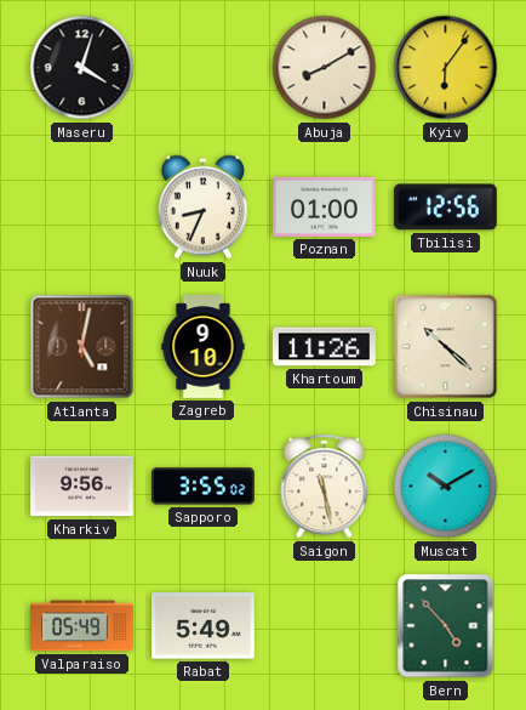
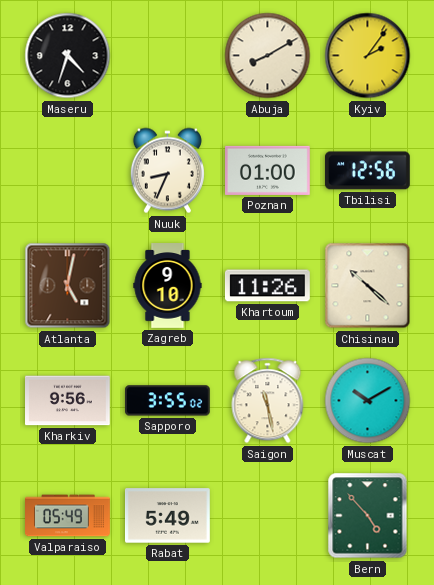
Maseru: 4:03 -> 4:33
Kyiv: 6:06 -> 2:06
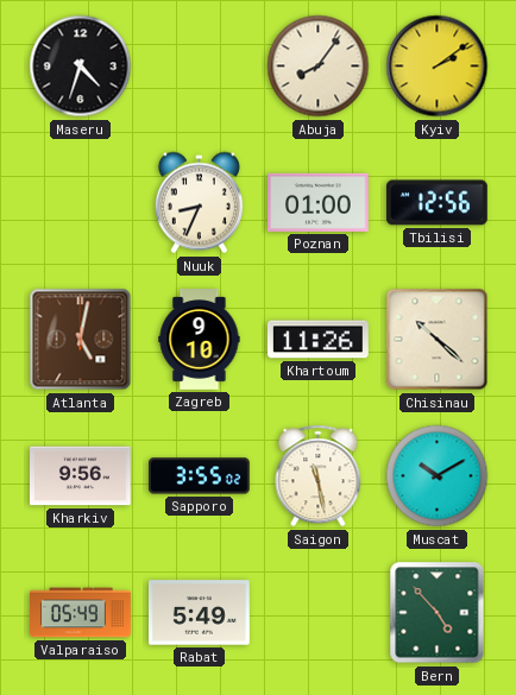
Abuja: 8:10 -> 8:06
Kyiv: 2:06 -> 2:09
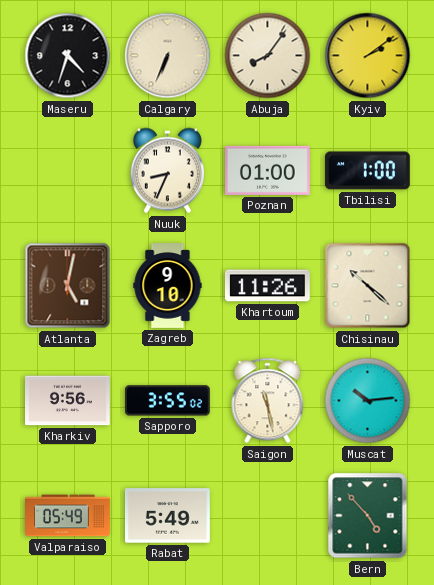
Calgary: none -> 6:34
Tbilisi: 12:56 -> 1:00
Muscat: 10:10 -> 10:14
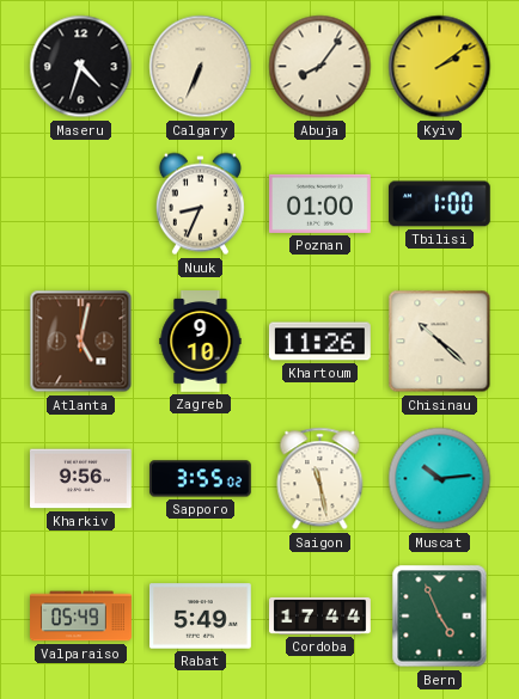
Cordoba: none -> 17:44
Bern: 4:53 -> 4:56
